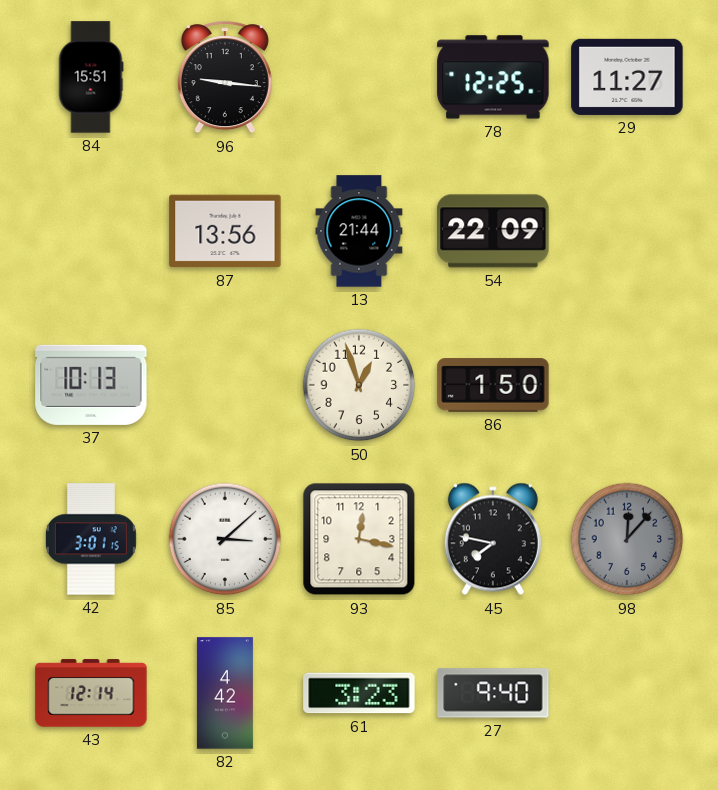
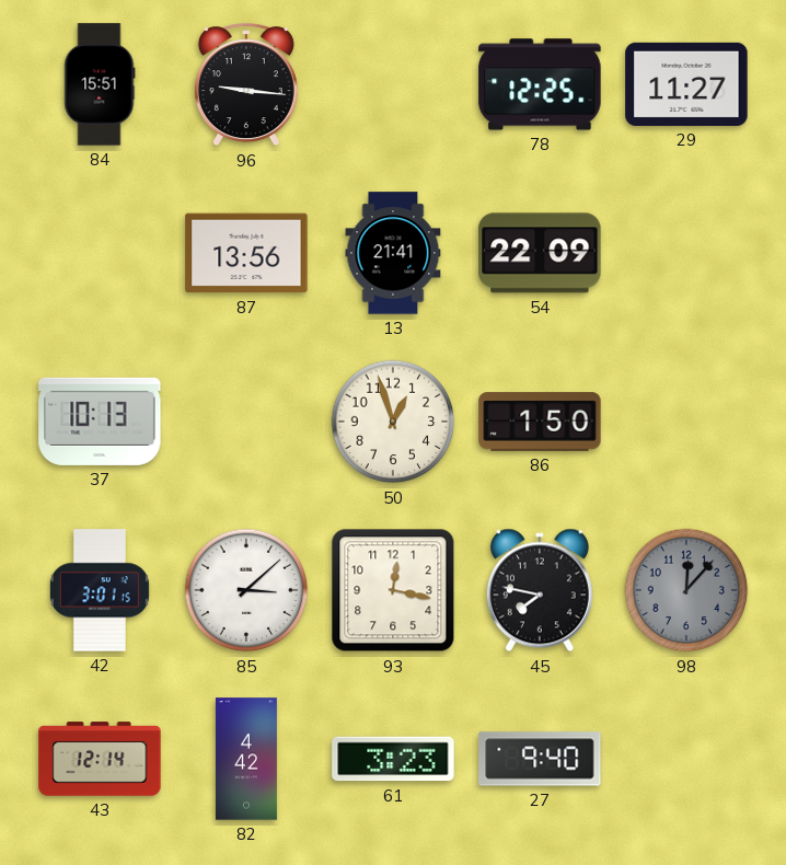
13: 21:44 -> 21:41
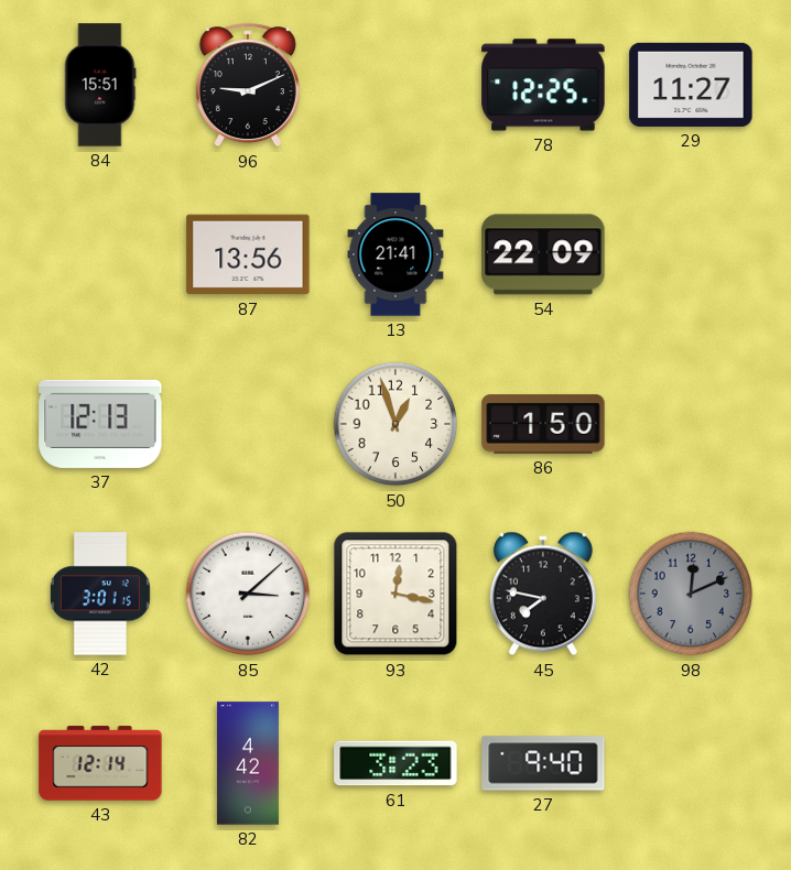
96: 9:16 -> 9:11
37: 10:13 -> 12:13
98: 12:07 -> 12:11
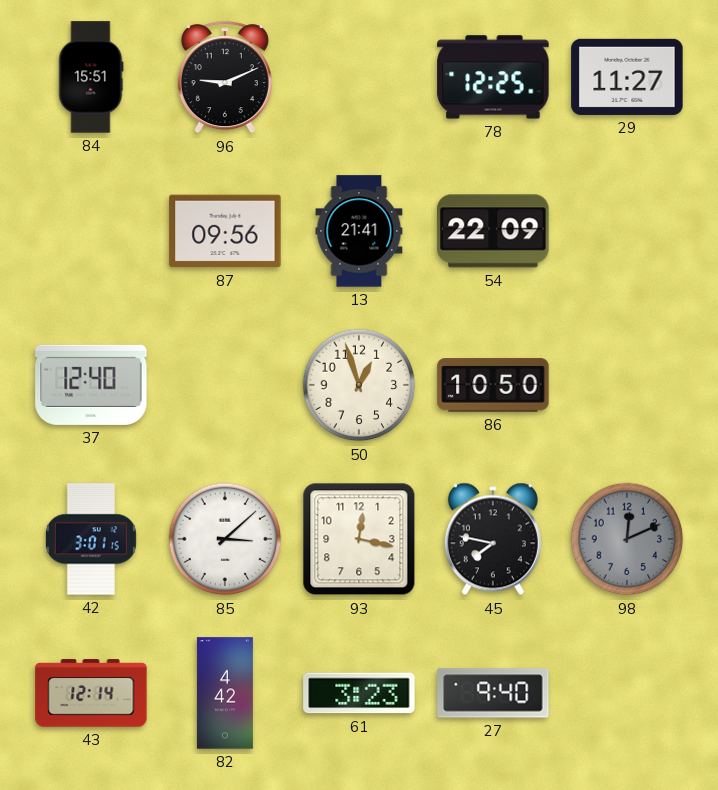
87: 13:56 -> 09:56
37: 12:13 -> 12:40
86: 1:50 -> 10:50
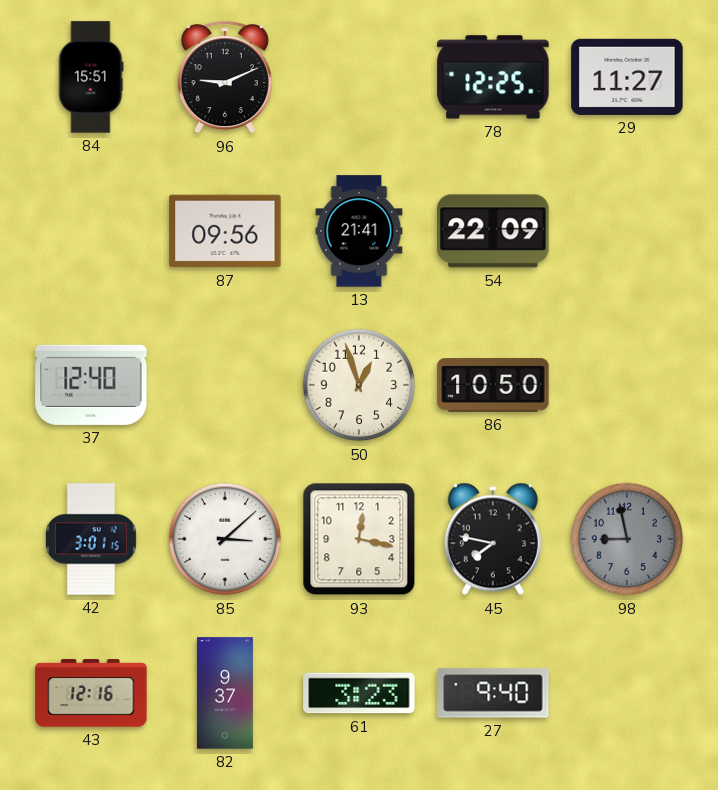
98: 12:11 -> 8:58
43: 12:14 -> 12:16
82: 4:42 -> 9:37
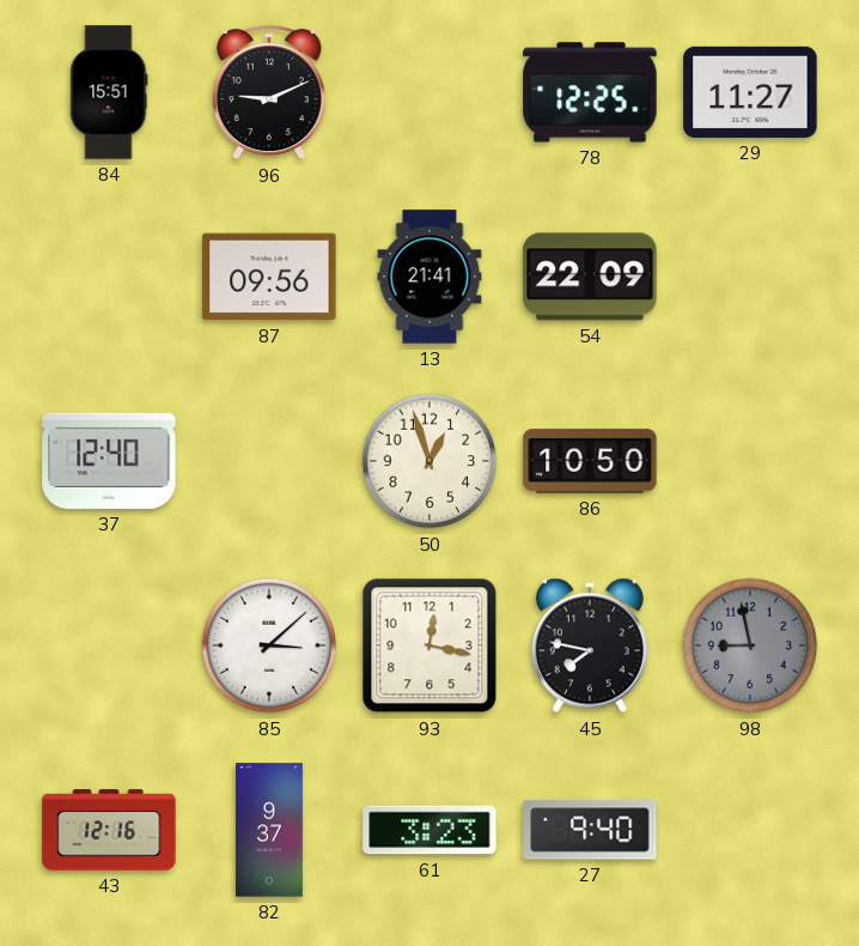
42: 3:01 -> none
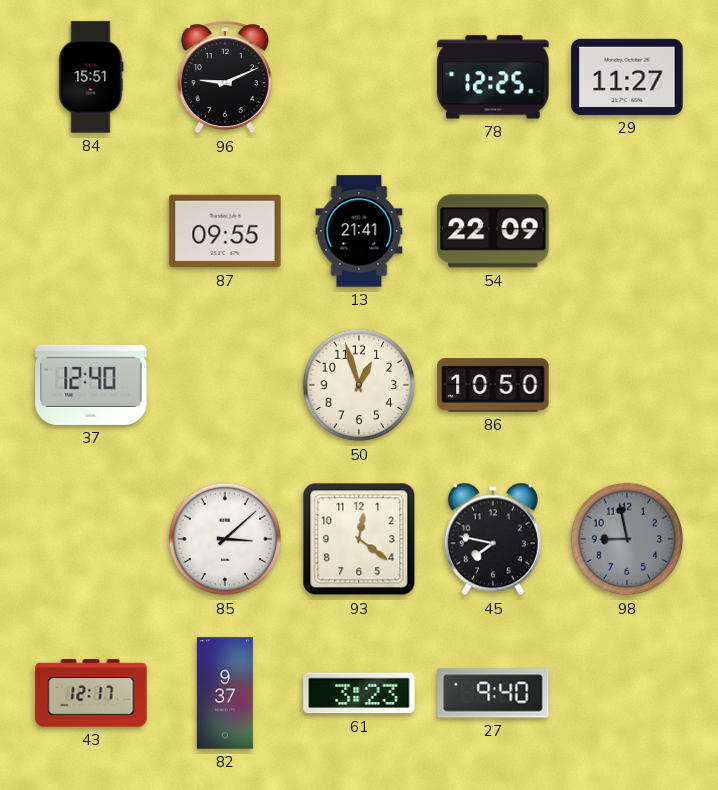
87: 09:56 -> 09:55
93: 12:17 -> 12:21
43: 12:16 -> 12:17
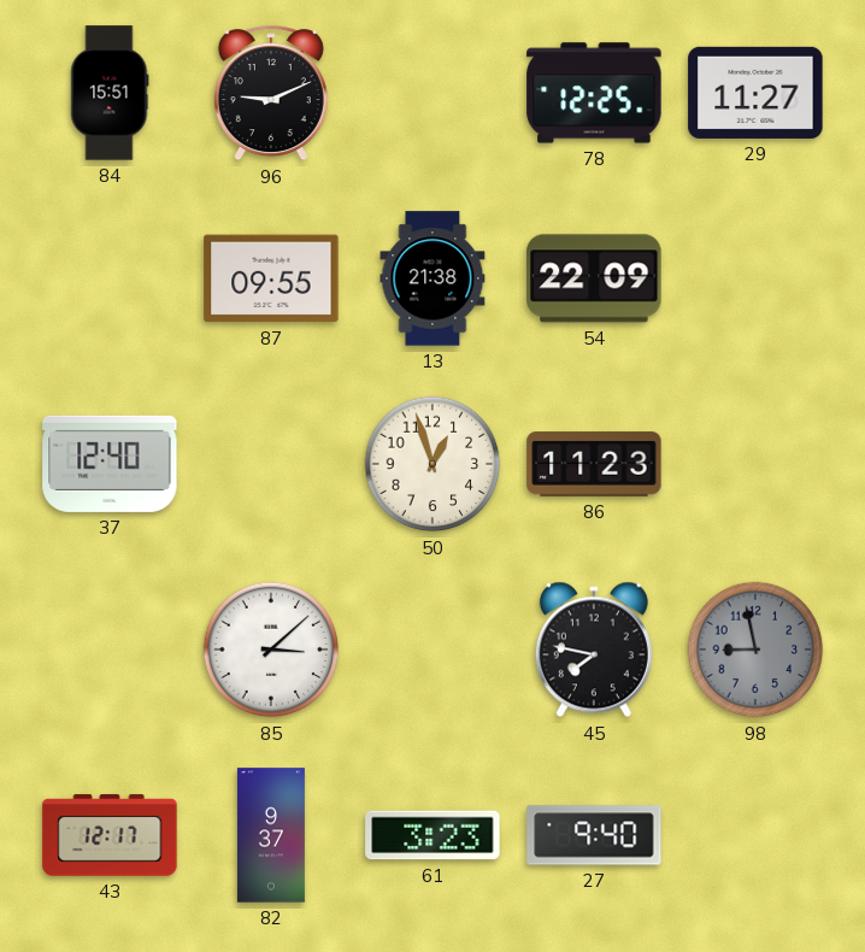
13: 21:41 -> 21:38
86: 10:50 -> 11:23
93: 12:21 -> none
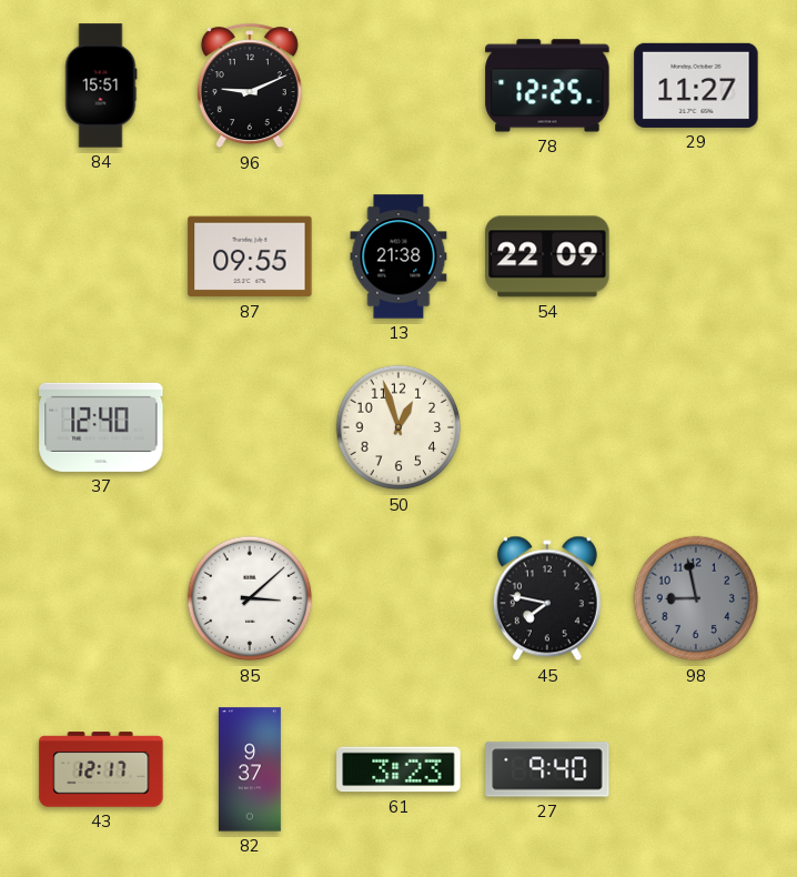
86: 11:23 -> none
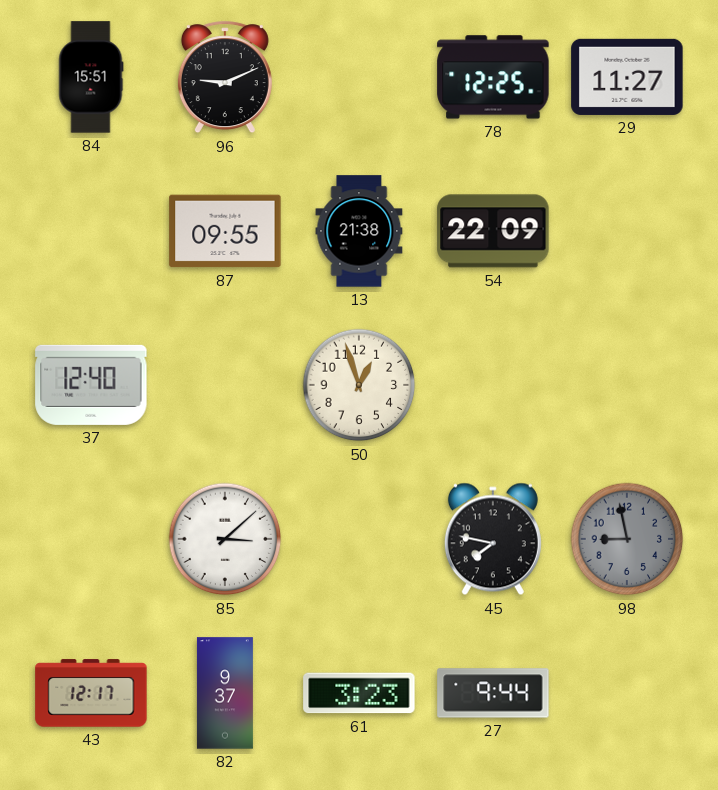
27: 9:40 -> 9:44
